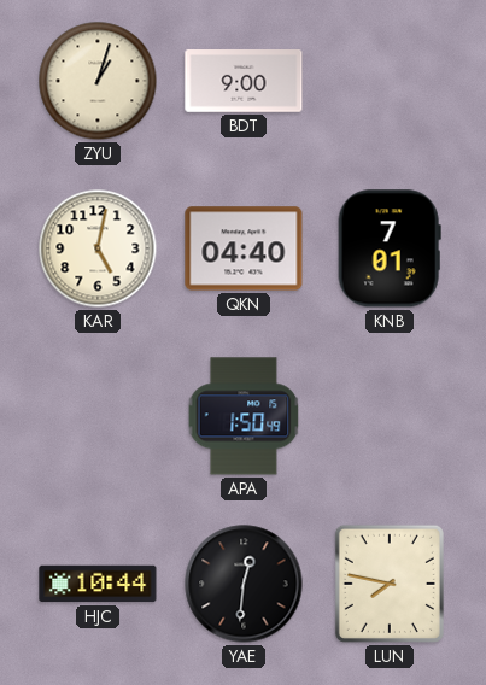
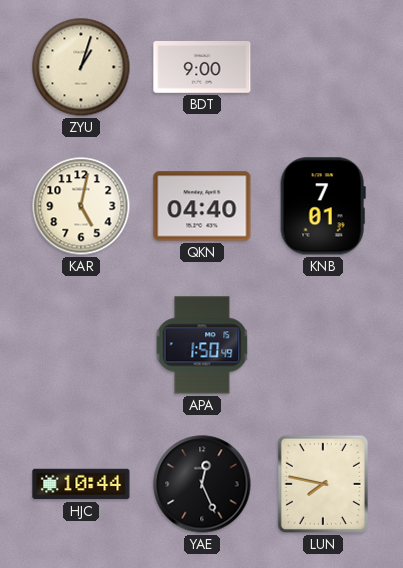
YAE: 12:31 -> 12:26
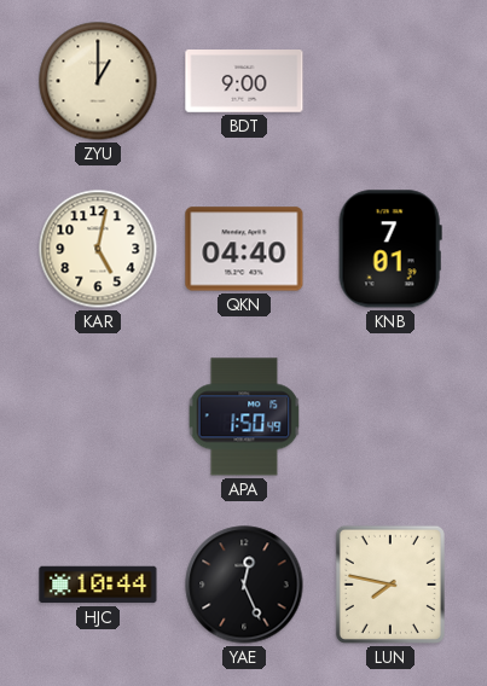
ZYU: 1:03 -> 1:00
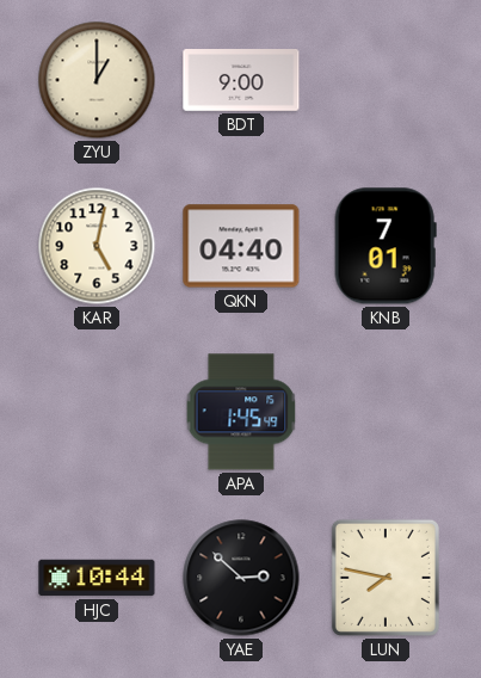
APA: 1:50 -> 1:45
YAE: 12:26 -> 2:52
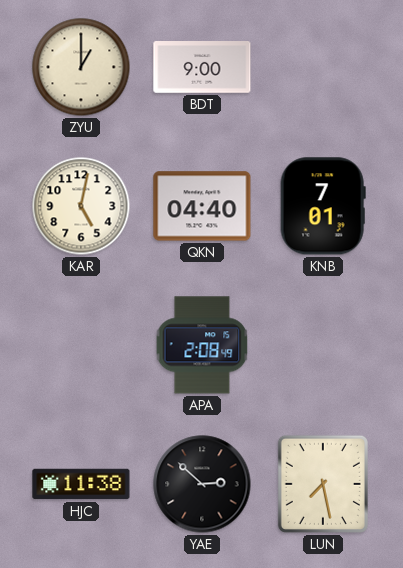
APA: 1:45 -> 2:08
HJC: 10:44 -> 11:38
LUN: 7:47 -> 7:28
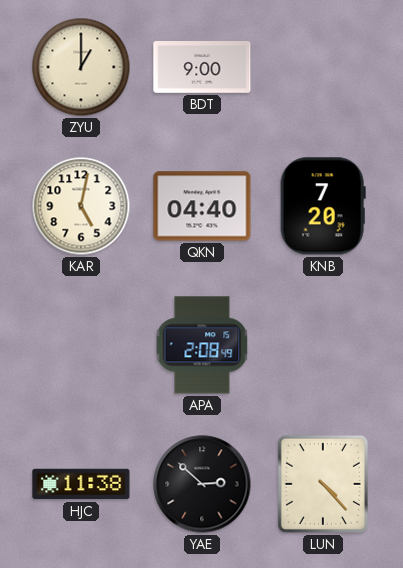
KNB: 7:01 -> 7:20
LUN: 7:28 -> 4:23
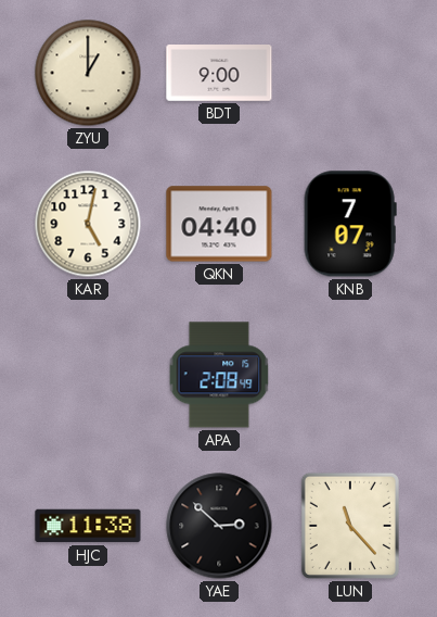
KNB: 7:20 -> 7:07
LUN: 4:23 -> 11:23
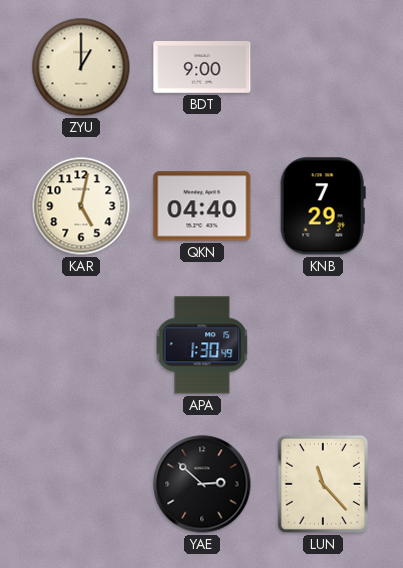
KNB: 7:07 -> 7:29
APA: 2:08 -> 1:30
HJC: 11:38 -> none
